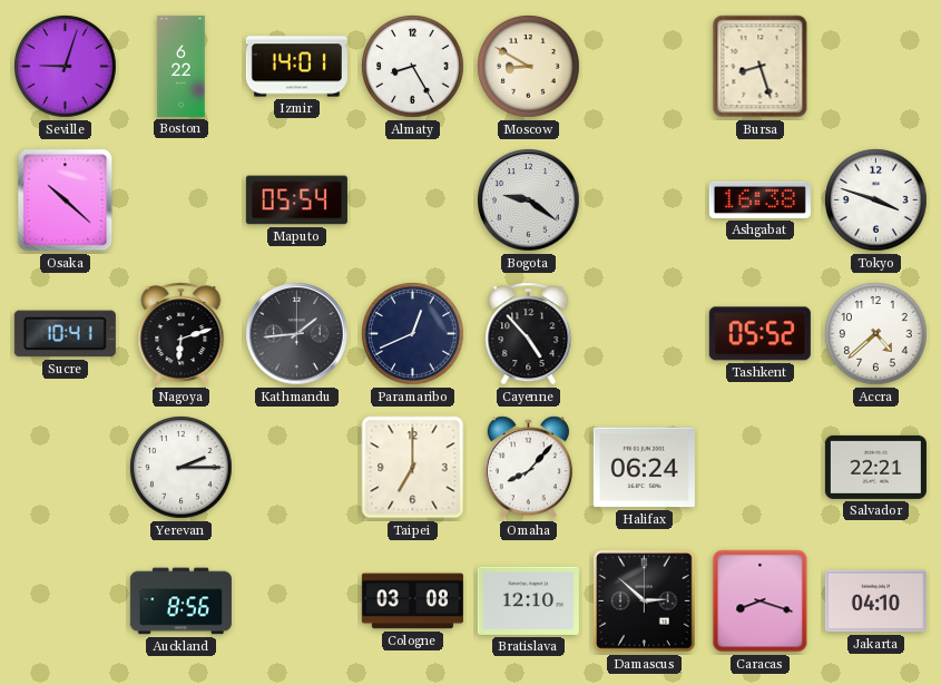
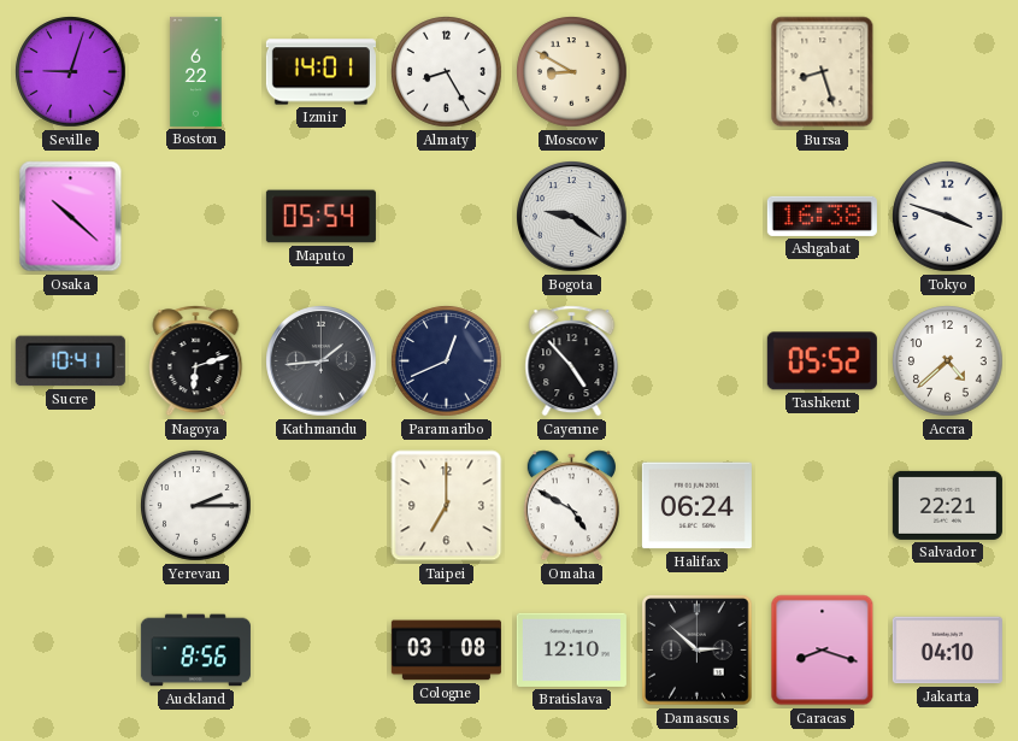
Omaha: 8:07 -> 4:50
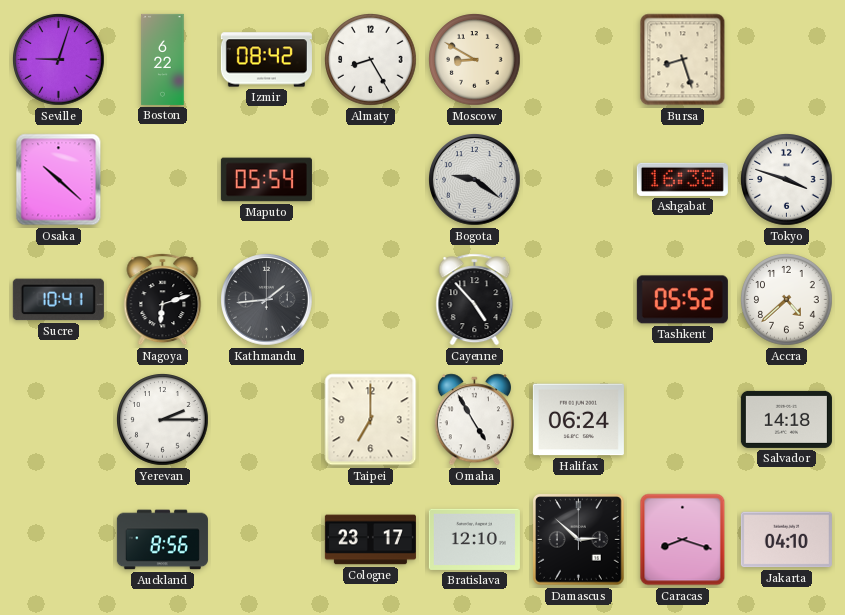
Izmir: 14:01 -> 08:42
Paramaribo: 12:41 -> none
Omaha: 4:50 -> 4:55
Salvador: 22:21 -> 14:18
Cologne: 03:08 -> 23:17
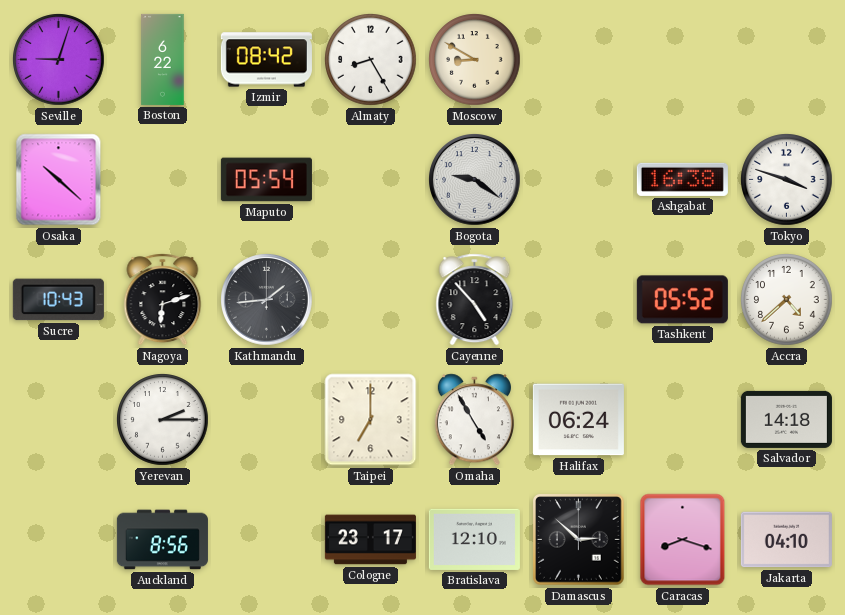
Bursa: 8:27 -> none
Sucre: 10:41 -> 10:43
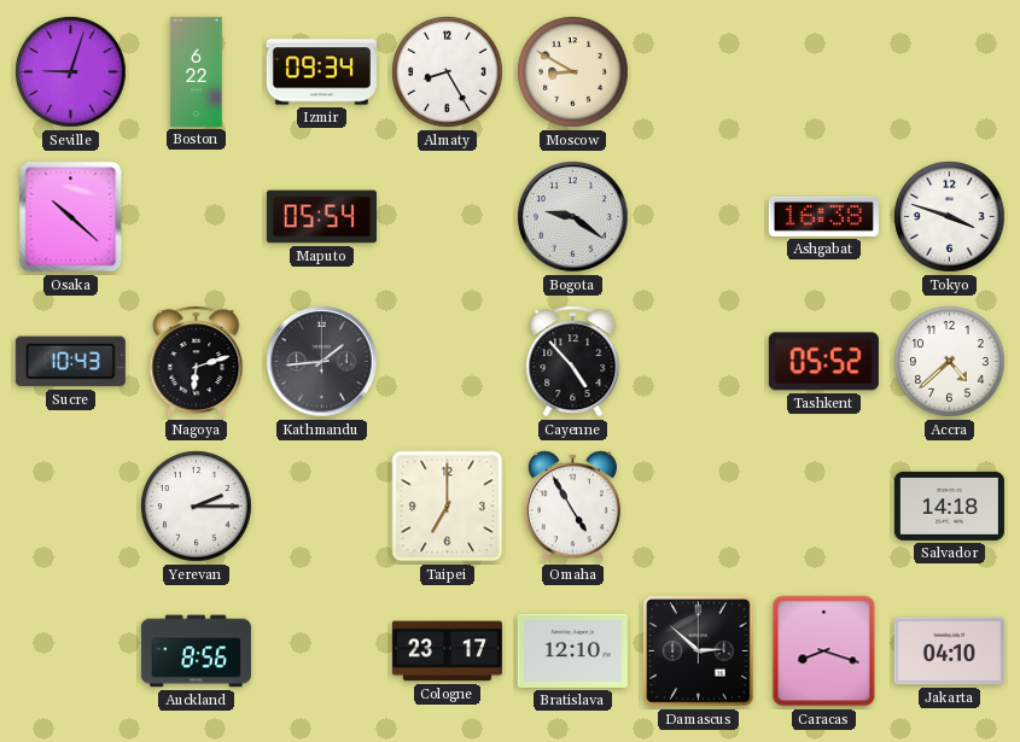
Izmir: 08:42 -> 09:34
Halifax: 06:24 -> none
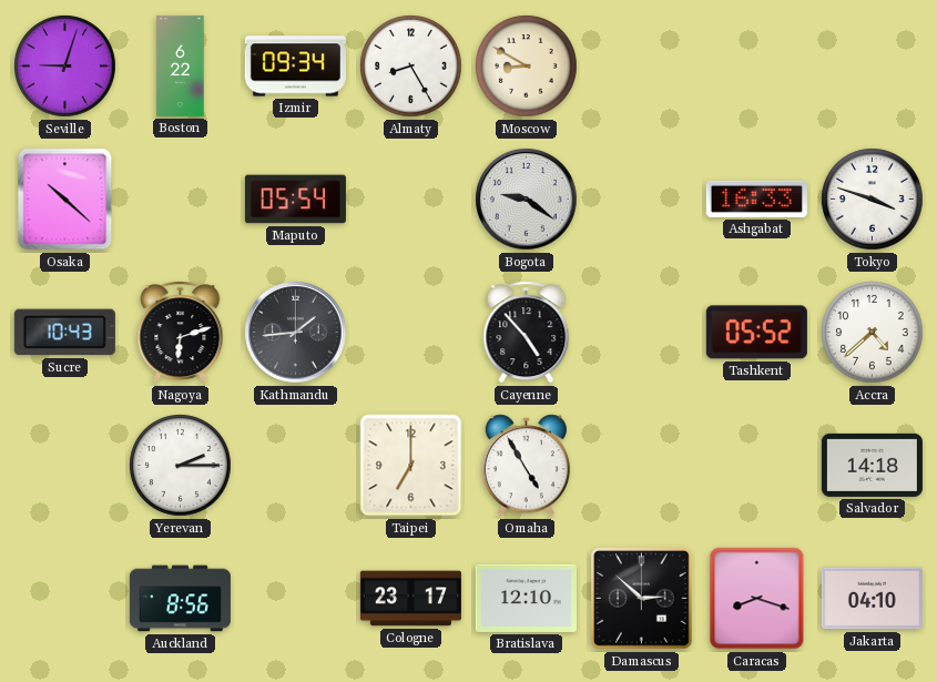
Ashgabat: 16:38 -> 16:33
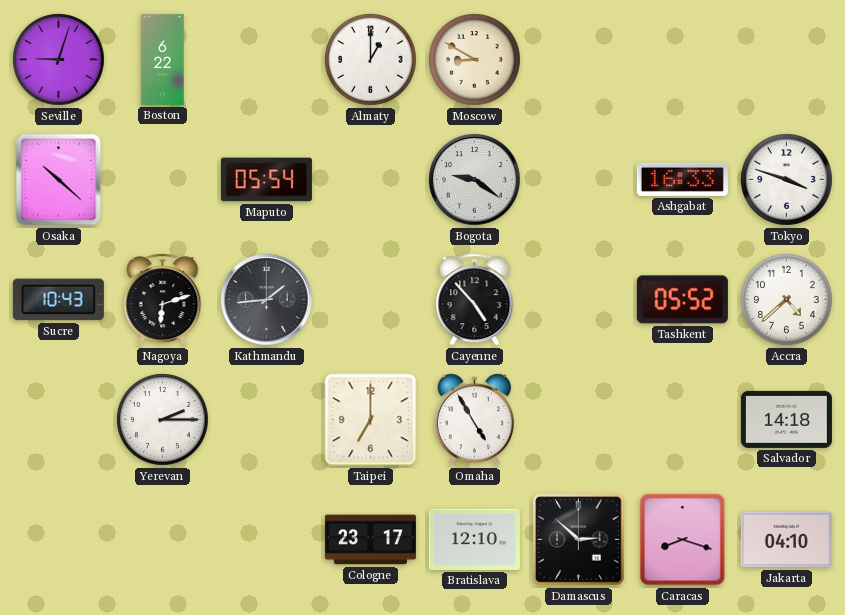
Izmir: 09:34 -> none
Almaty: 8:25 -> 1:00
Auckland: 8:56 -> none
